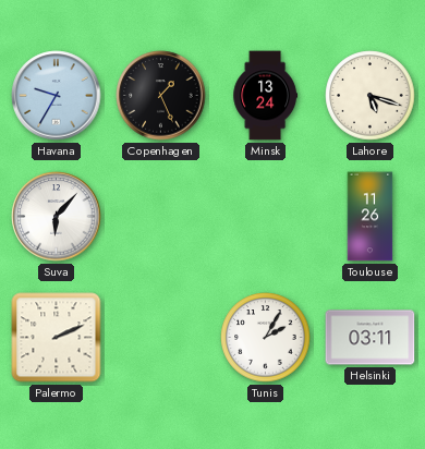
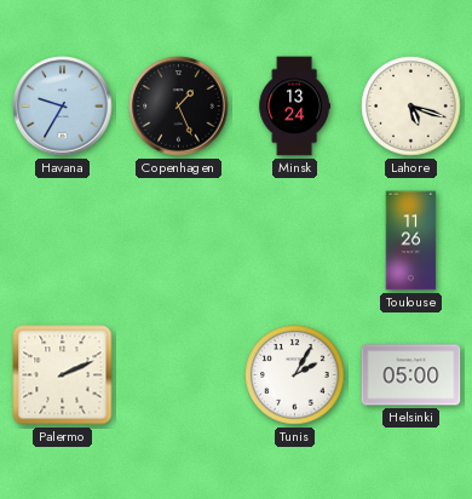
Suva: 6:07 -> none
Helsinki: 03:11 -> 05:00
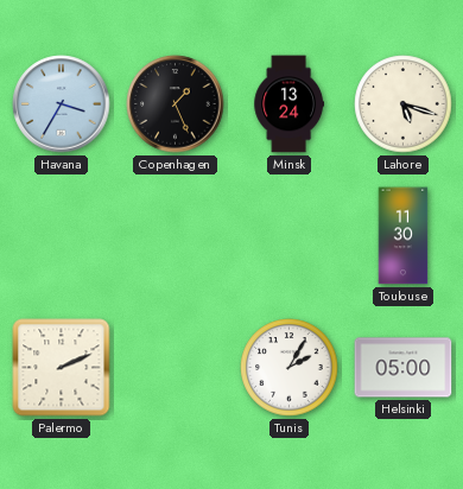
Havana: 9:35 -> 3:35
Toulouse: 11:26 -> 11:30
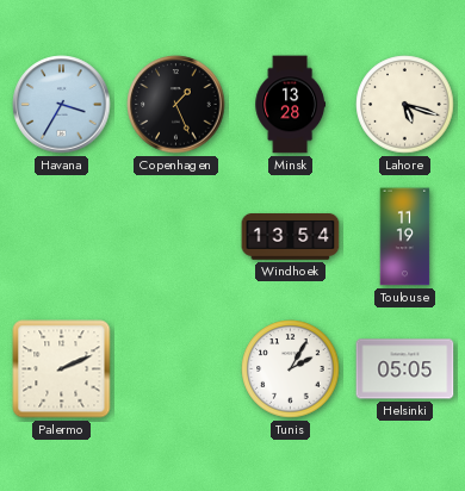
Minsk: 13:24 -> 13:28
Windhoek: none -> 13:54
Toulouse: 11:30 -> 11:19
Helsinki: 05:00 -> 05:05
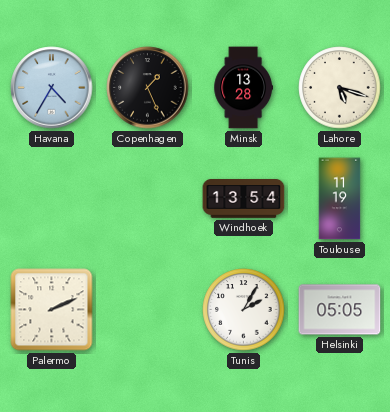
Havana: 3:35 -> 4:35
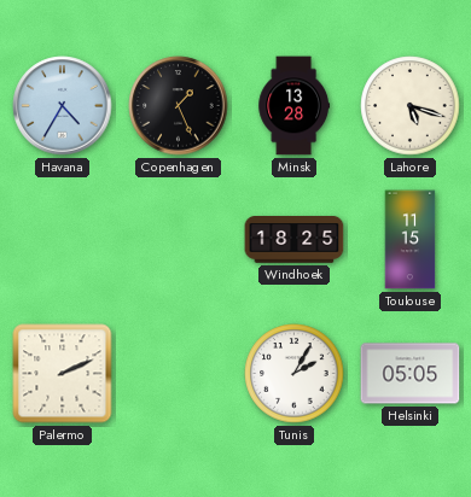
Windhoek: 13:54 -> 18:25
Toulouse: 11:19 -> 11:15
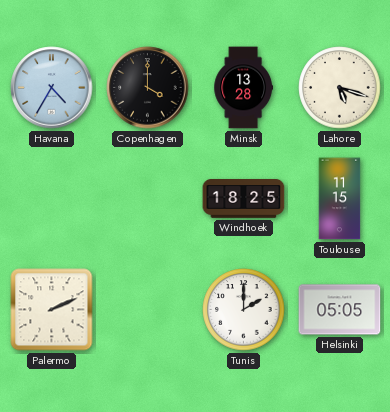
Copenhagen: 1:26 -> 4:00
Tunis: 2:05 -> 2:00
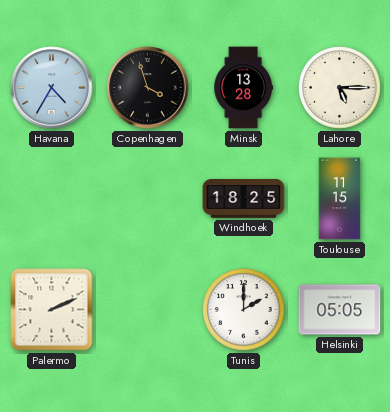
Copenhagen: 4:00 -> 3:57
Lahore: 5:18 -> 5:15
